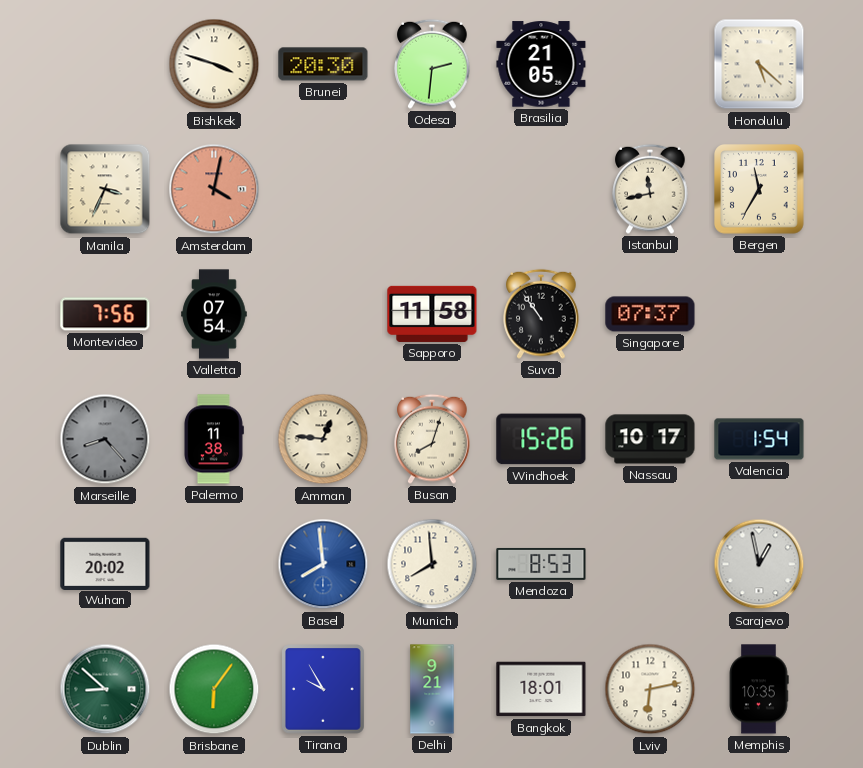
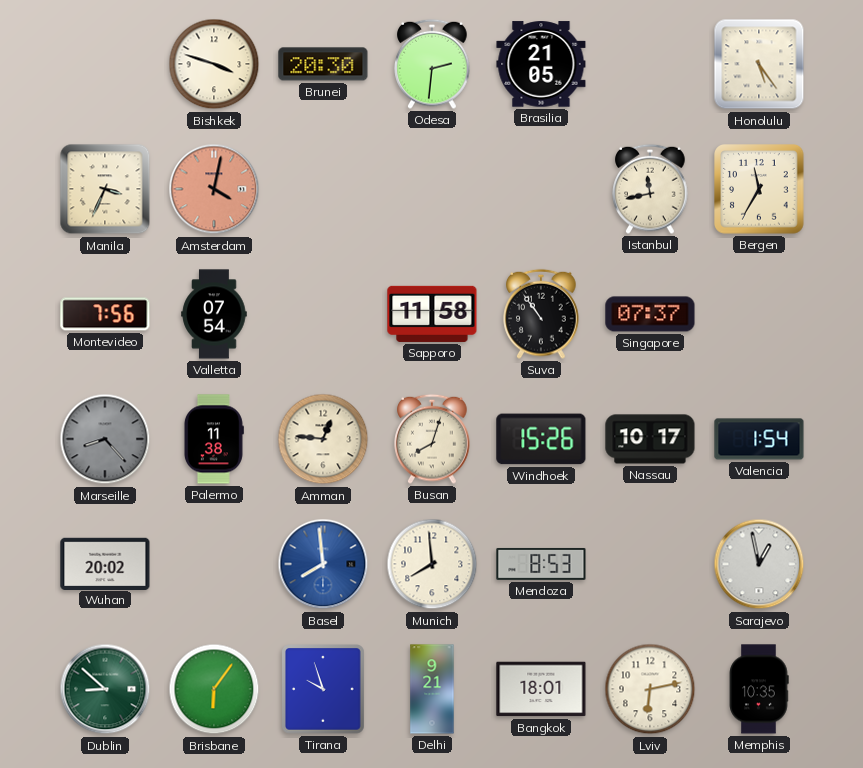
Honolulu: 5:22 -> 5:24
Tirana: 9:55 -> 9:57
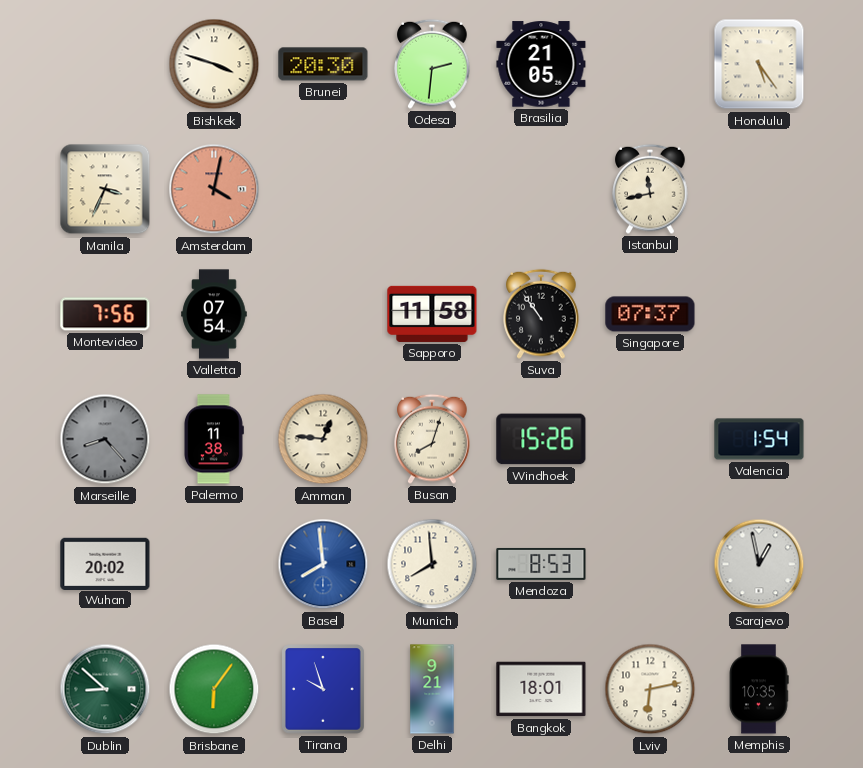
Bergen: 11:35 -> none
Nassau: 10:17 -> none
